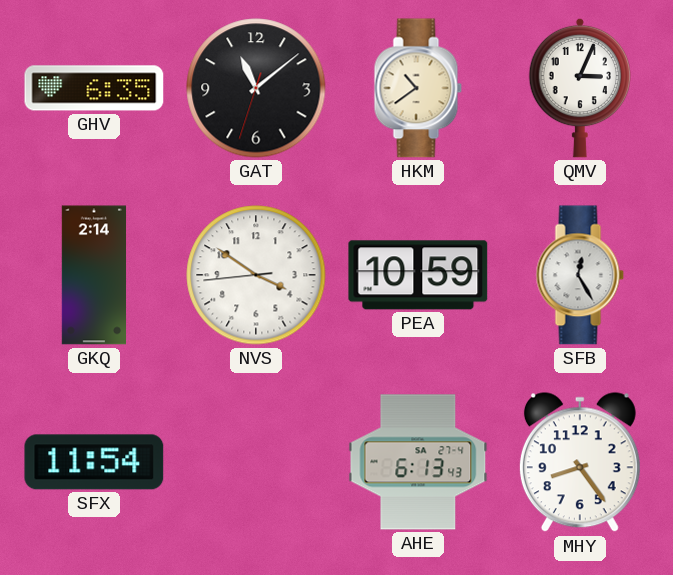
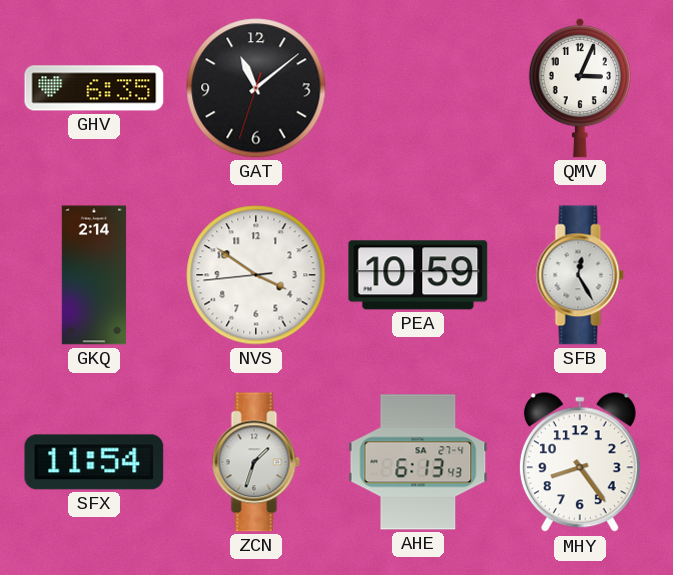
HKM: 10:39 -> none
ZCN: none -> 1:33
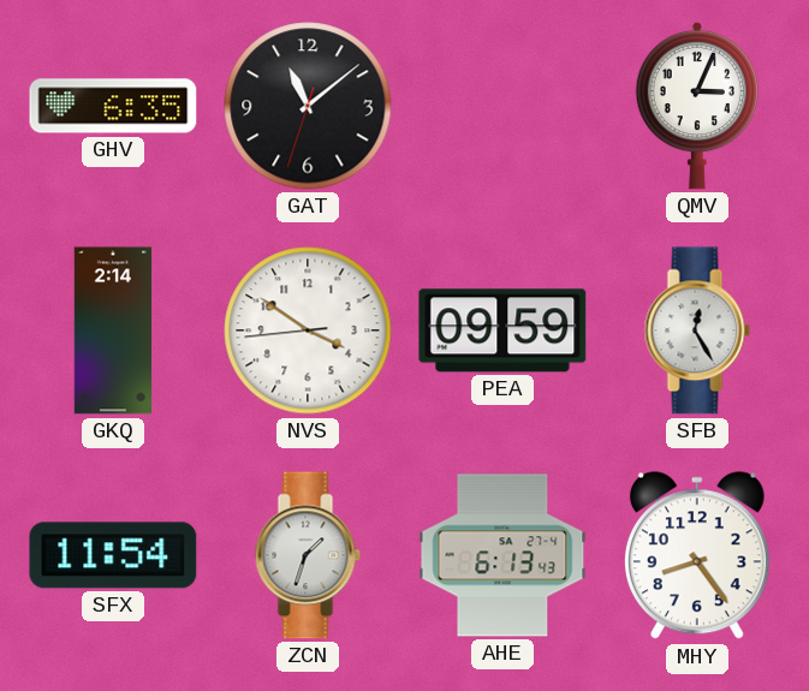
PEA: 10:59 -> 09:59
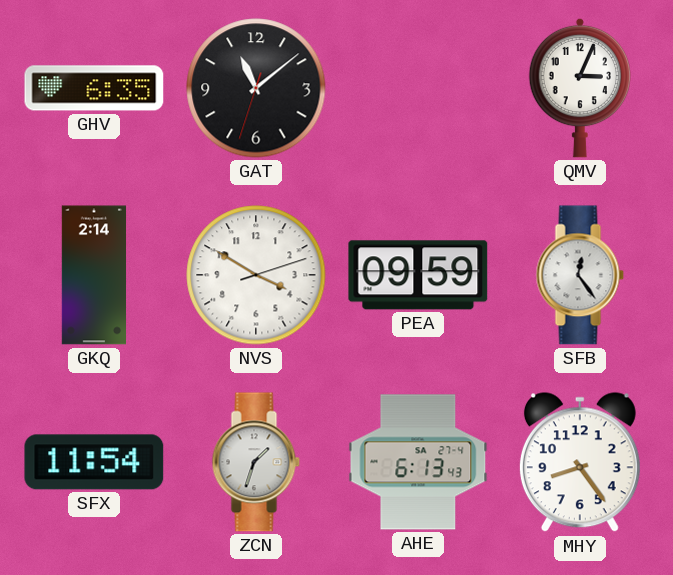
NVS: 3:50:44 -> 3:50:12
SFB: 12:25 -> 12:24
